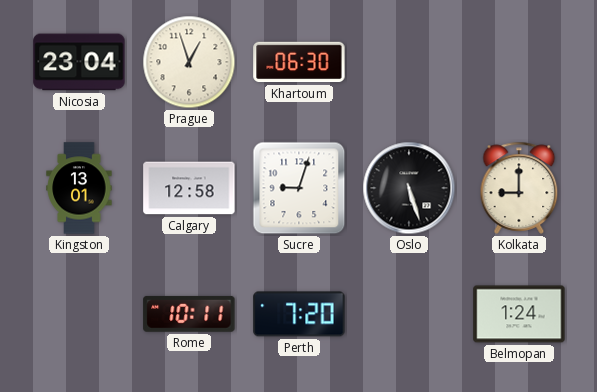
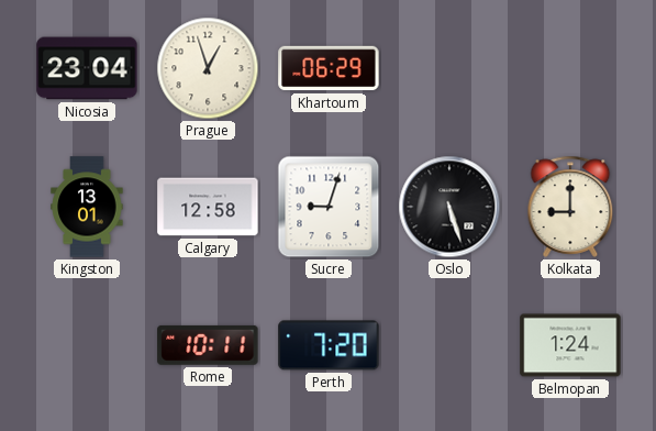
Khartoum: 06:30 -> 06:29
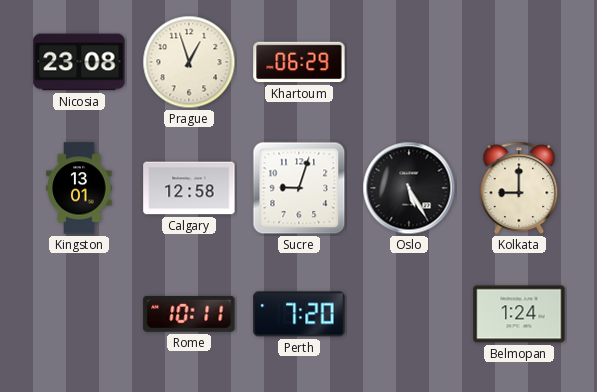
Nicosia: 23:04 -> 23:08
Oslo: 5:27 -> 5:25
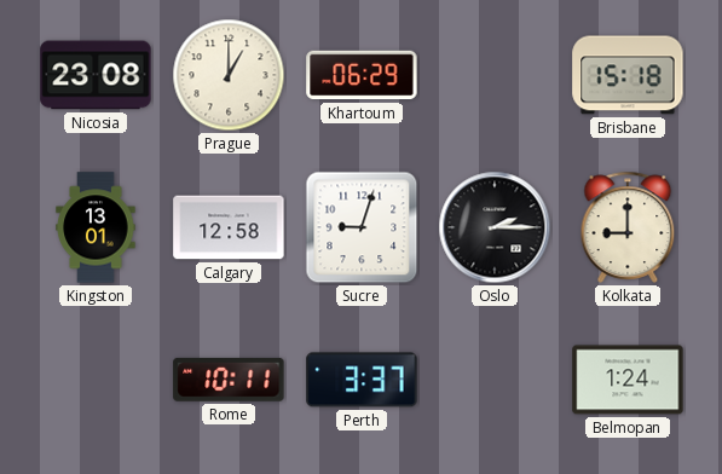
Prague: 12:57 -> 1:00
Brisbane: none -> 15:18
Oslo: 5:25 -> 2:15
Perth: 7:20 -> 3:37
